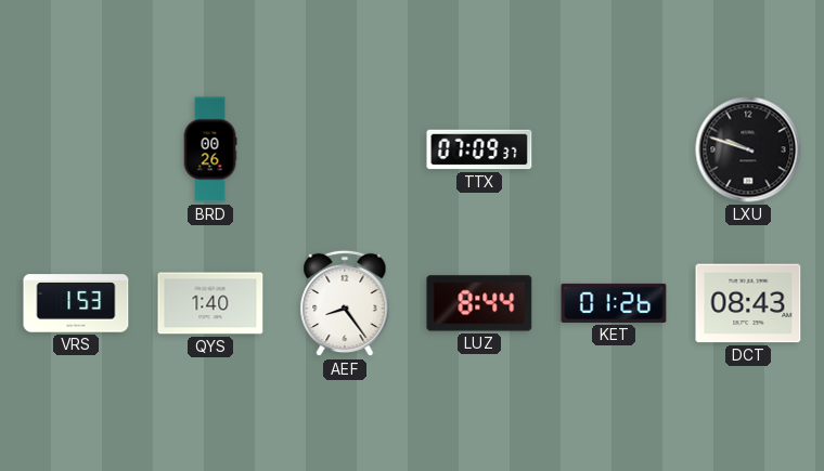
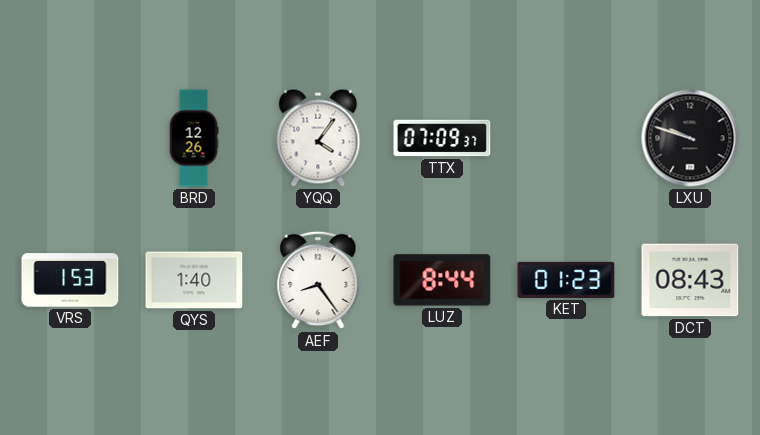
BRD: 00:26 -> 12:26
YQQ: none -> 4:06
KET: 01:26 -> 01:23
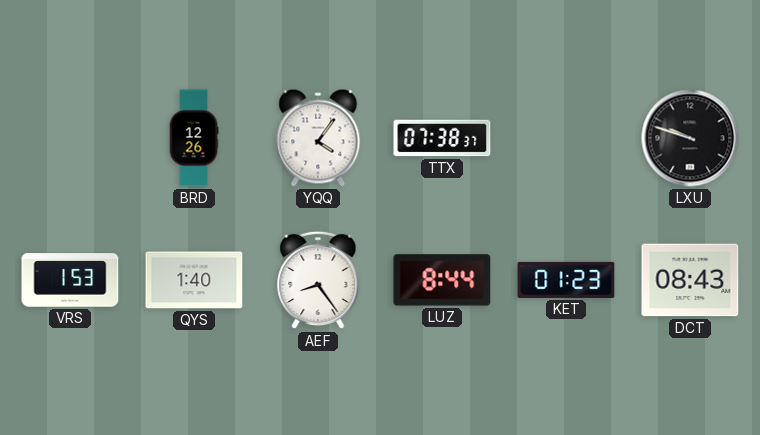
TTX: 07:09 -> 07:38
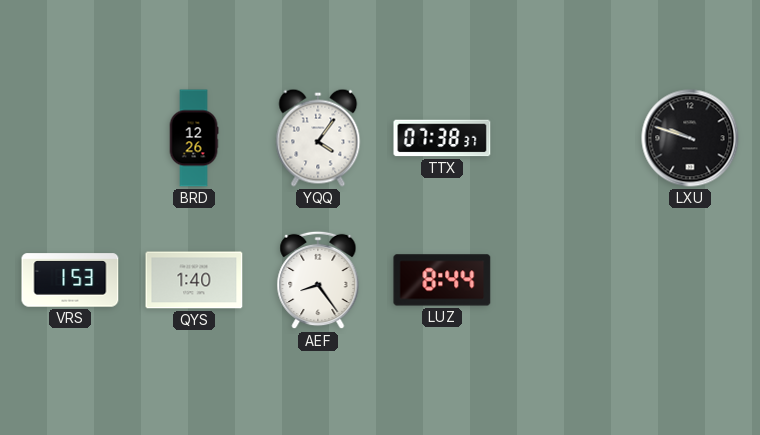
KET: 01:23 -> none
DCT: 08:43 -> none
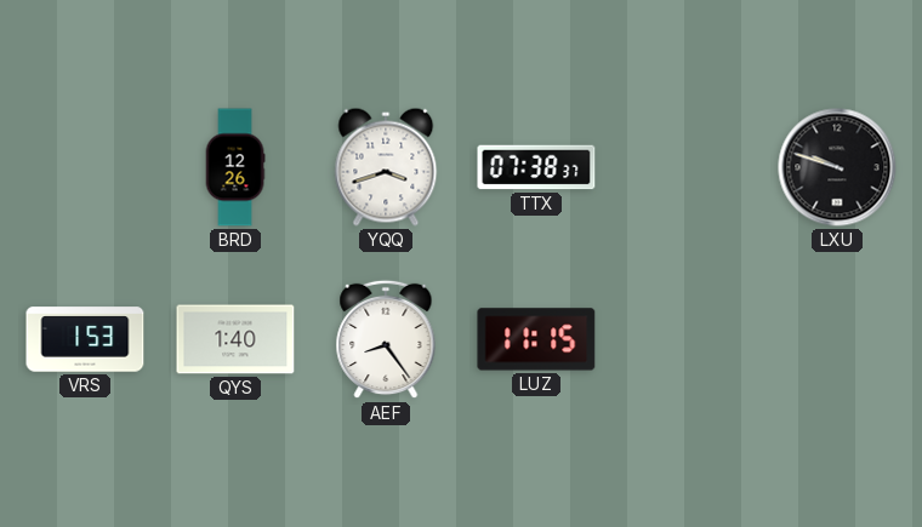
YQQ: 4:06 -> 3:42
LUZ: 8:44 -> 11:15
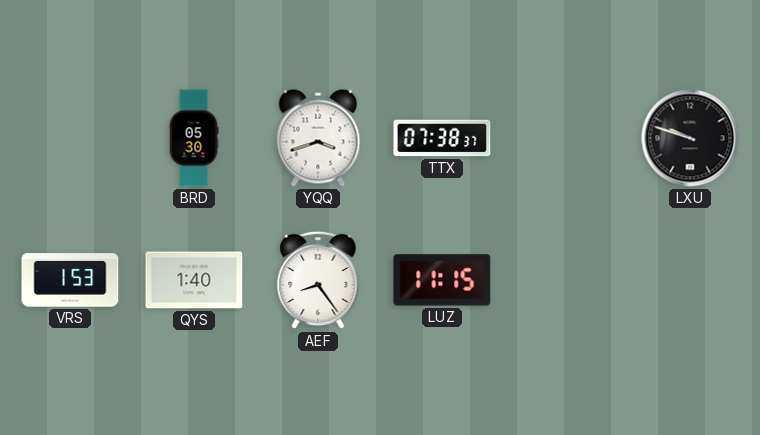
BRD: 12:26 -> 05:30
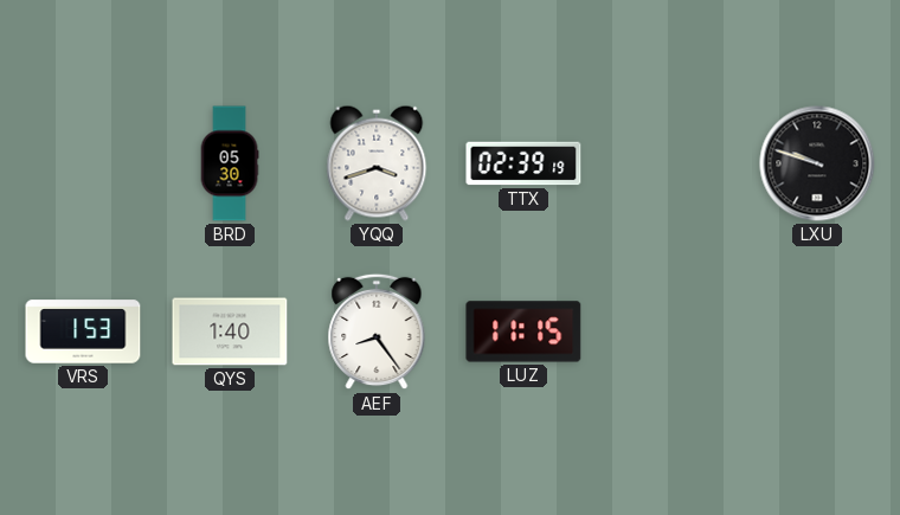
TTX: 07:38 -> 02:39
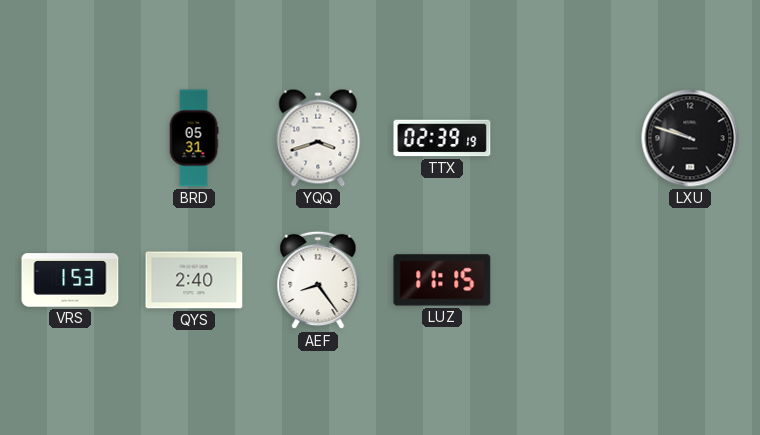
BRD: 05:30 -> 05:31
QYS: 1:40 -> 2:40
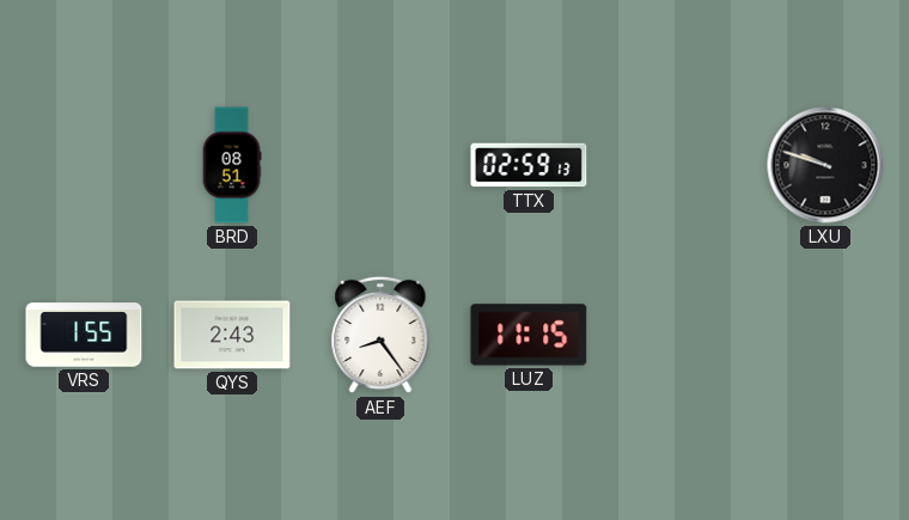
BRD: 05:31 -> 08:51
YQQ: 3:42 -> none
TTX: 02:39 -> 02:59
VRS: 1:53 -> 1:55
QYS: 2:40 -> 2:43
